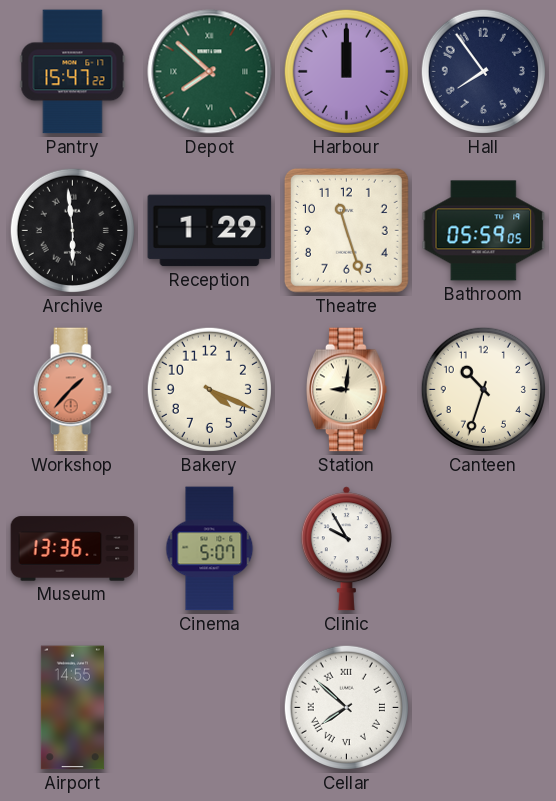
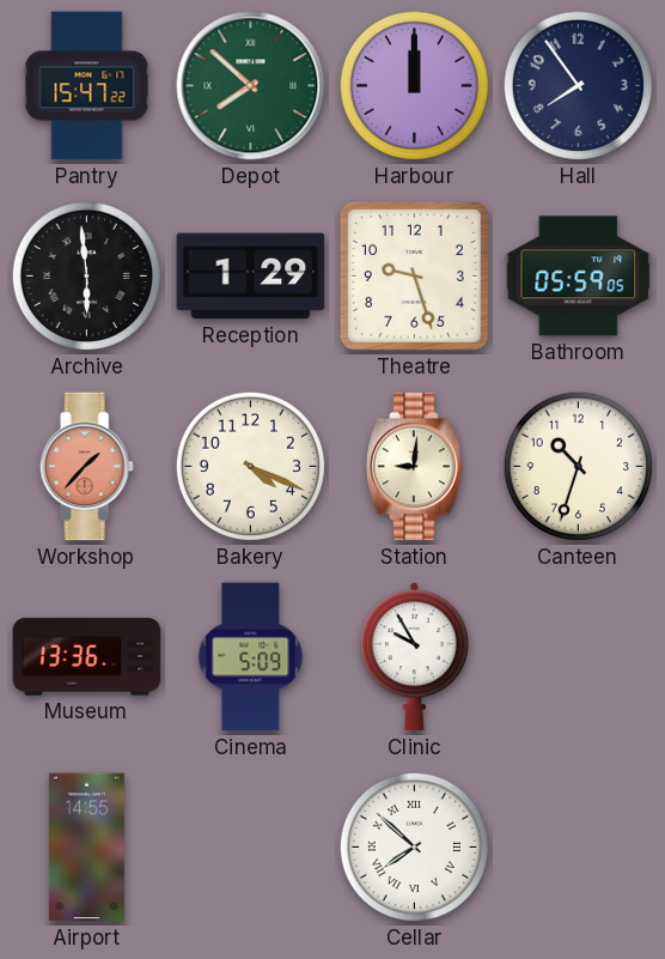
Theatre: 11:27 -> 9:27
Cinema: 5:07 -> 5:09
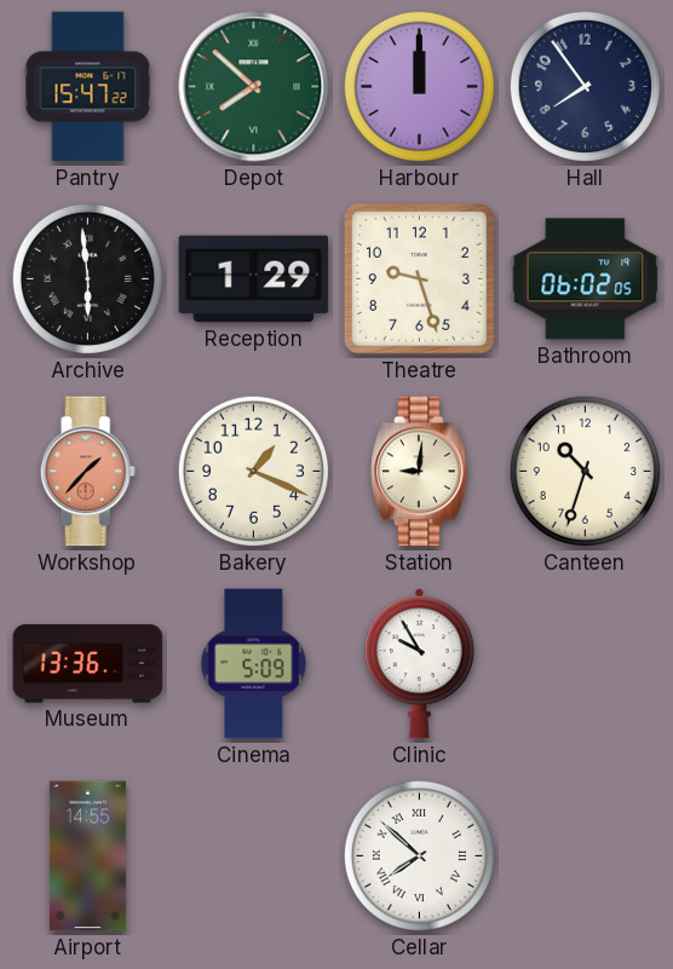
Bathroom: 05:59 -> 06:02
Bakery: 4:19 -> 1:19
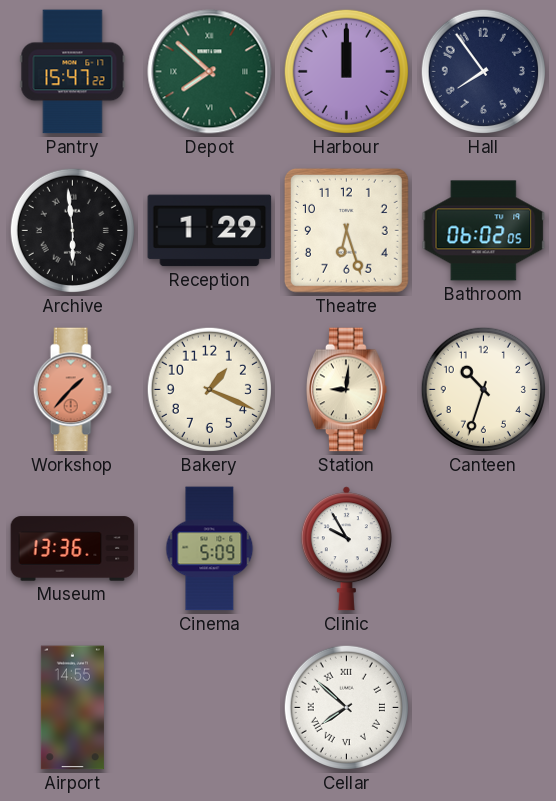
Theatre: 9:27 -> 6:27
